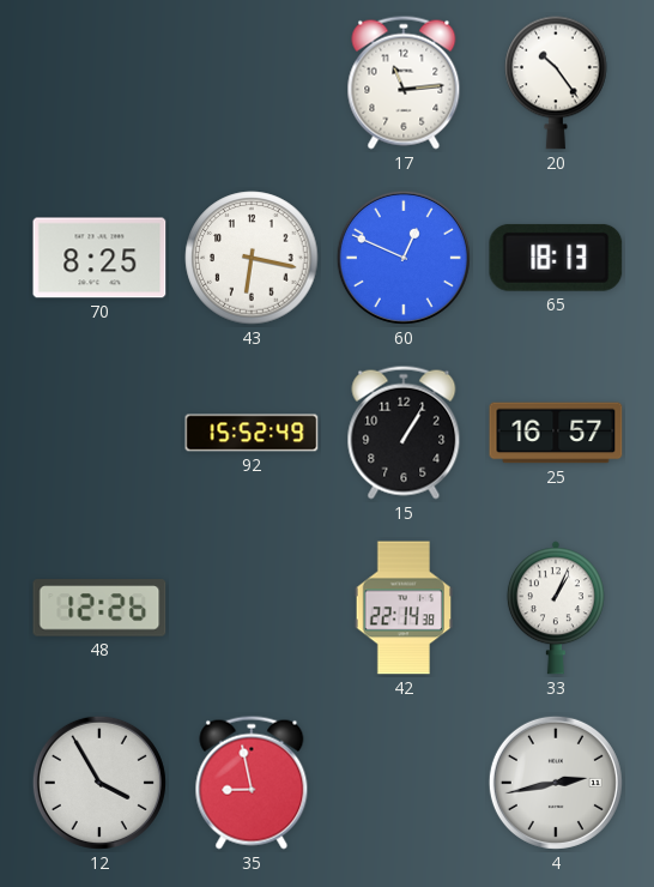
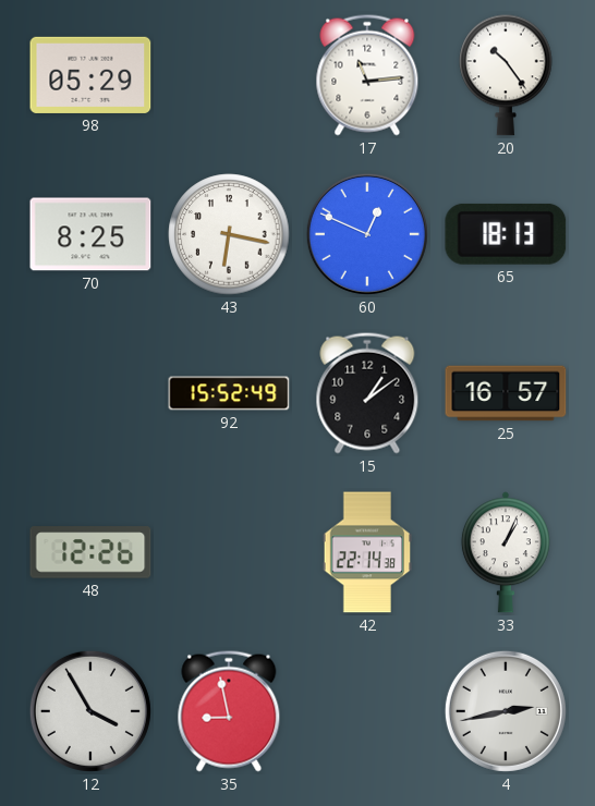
98: none -> 05:29
15: 1:05 -> 1:09
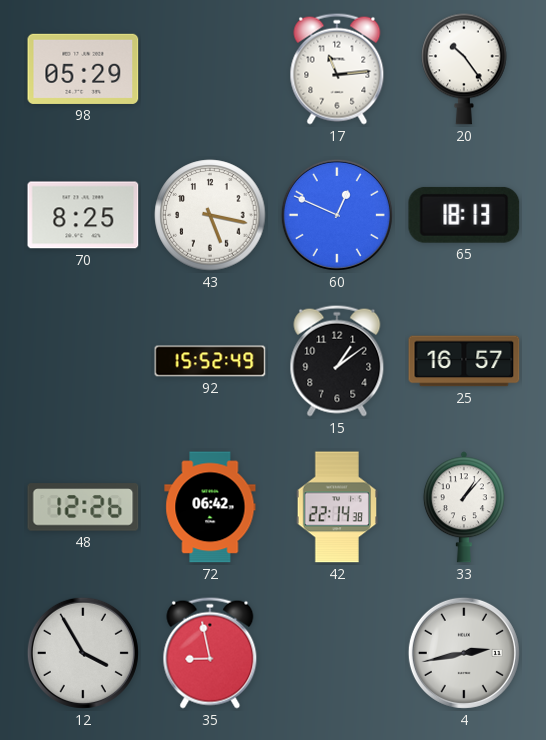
43: 6:17 -> 5:17
72: none -> 06:42
33: 1:04 -> 1:07
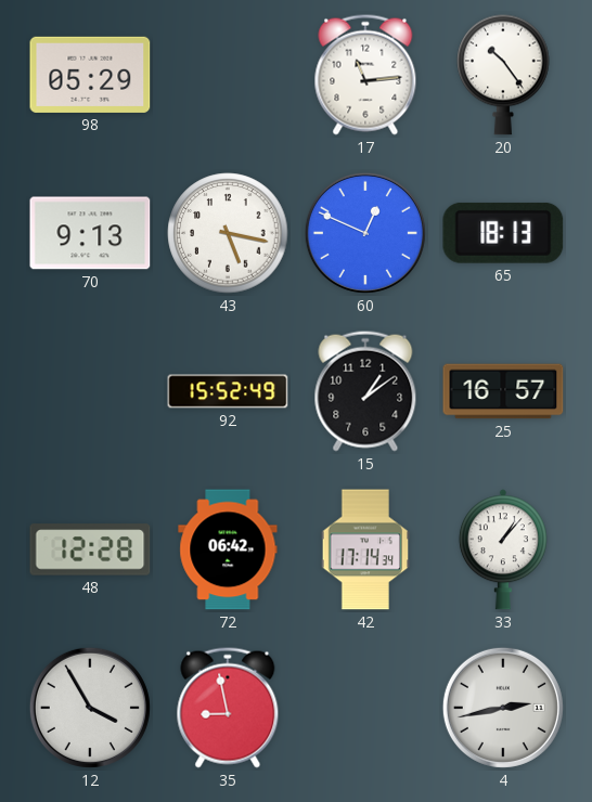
70: 8:25 -> 9:13
48: 12:26 -> 12:28
42: 22:14 -> 17:14
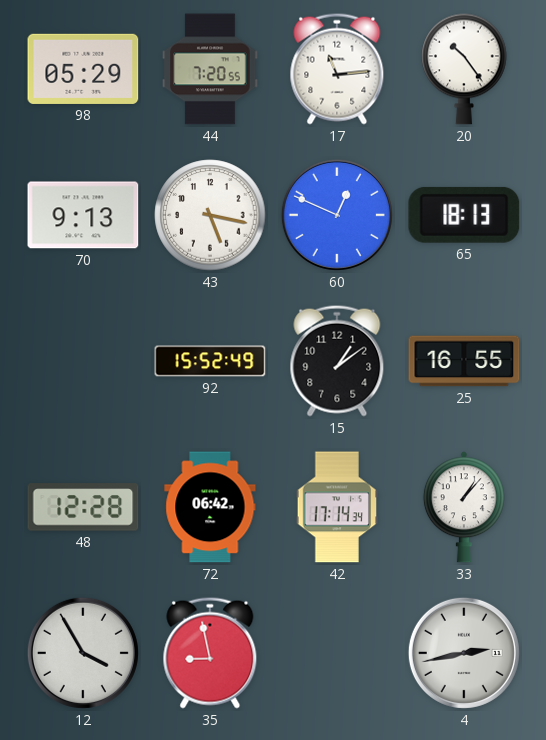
44: none -> 7:20
25: 16:57 -> 16:55
